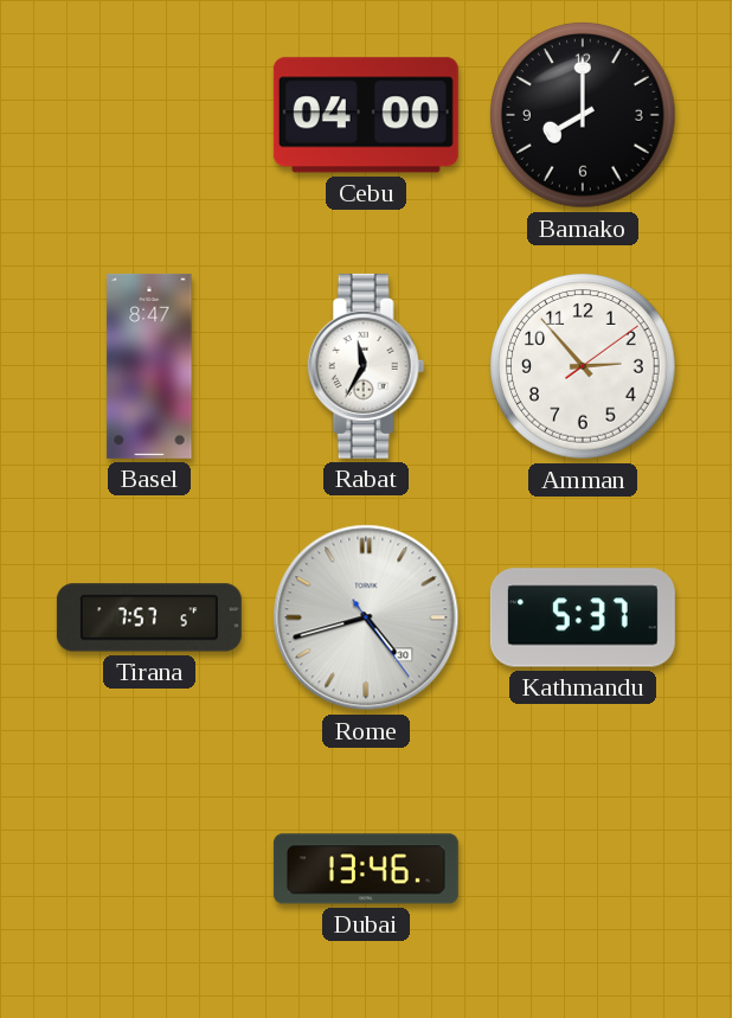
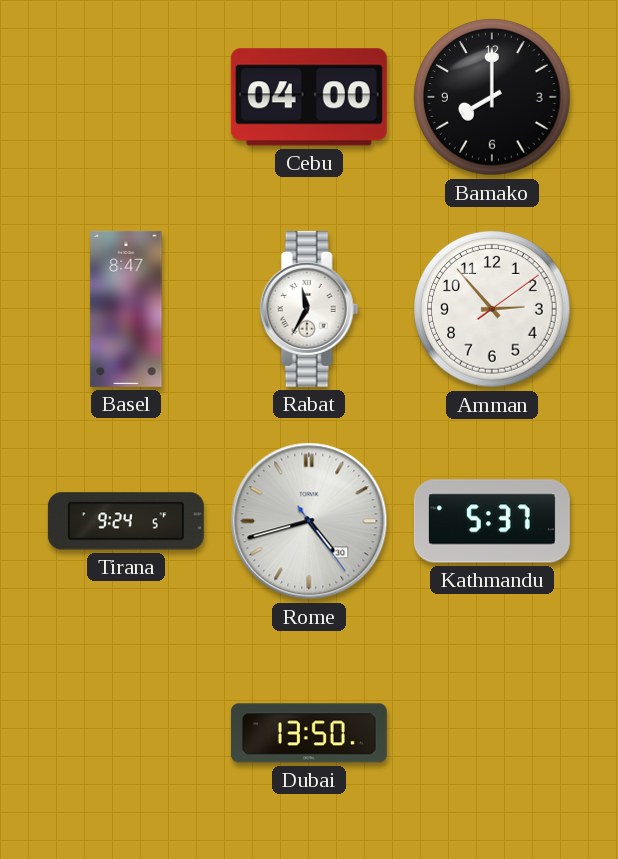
Tirana: 7:57 -> 9:24
Dubai: 13:46 -> 13:50
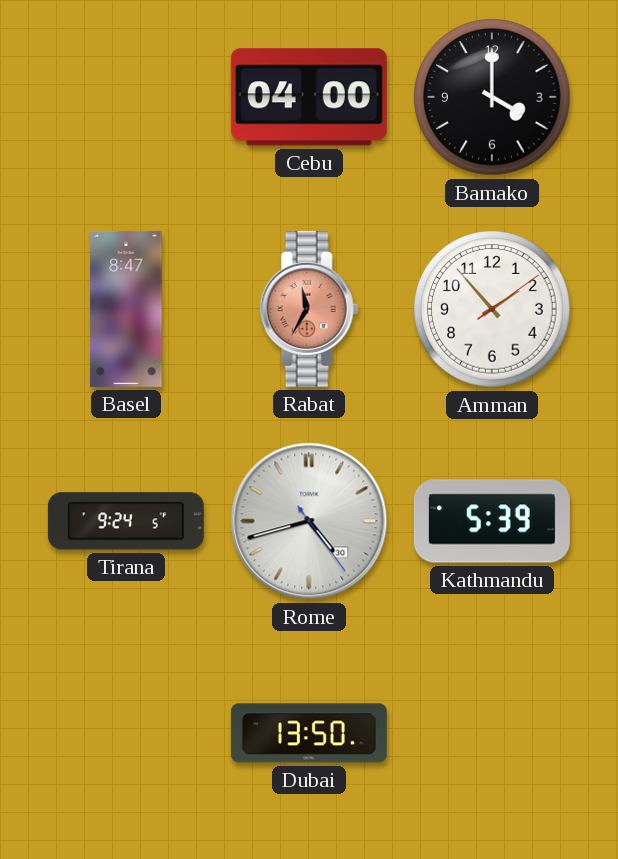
Bamako: 8:00 -> 4:00
Rabat dial: white -> salmon
Amman: 2:53 -> 1:53
Kathmandu: 5:37 -> 5:39
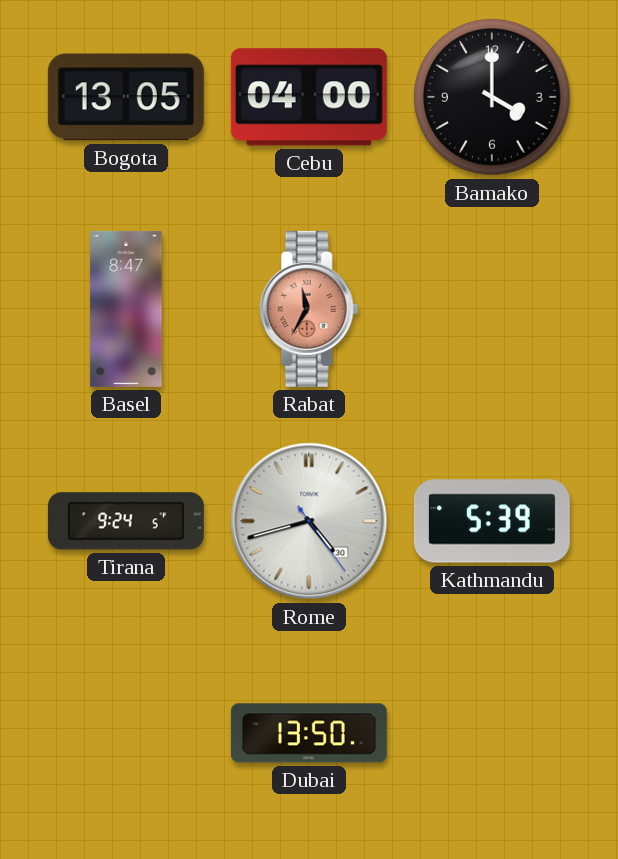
Bogota: none -> 13:05
Amman: 1:53 -> none
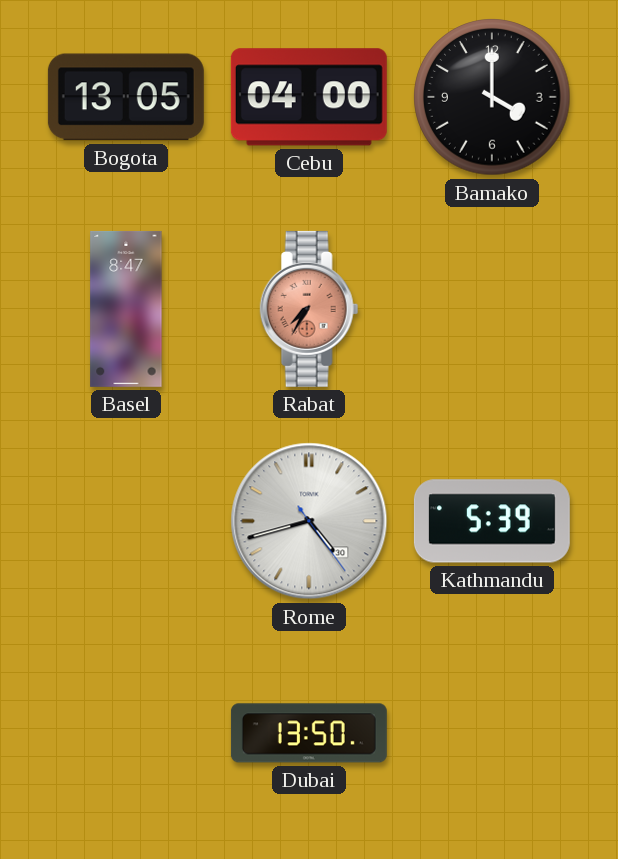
Rabat: 11:35 -> 7:35
Tirana: 9:24 -> none
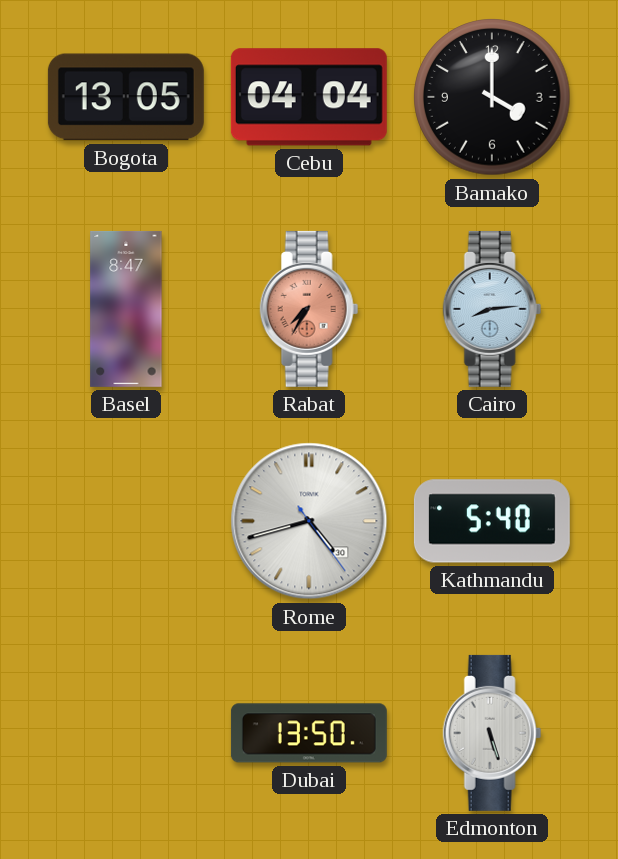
Cebu: 04:00 -> 04:04
Cairo: none -> 8:14
Kathmandu: 5:39 -> 5:40
Edmonton: none -> 5:27
